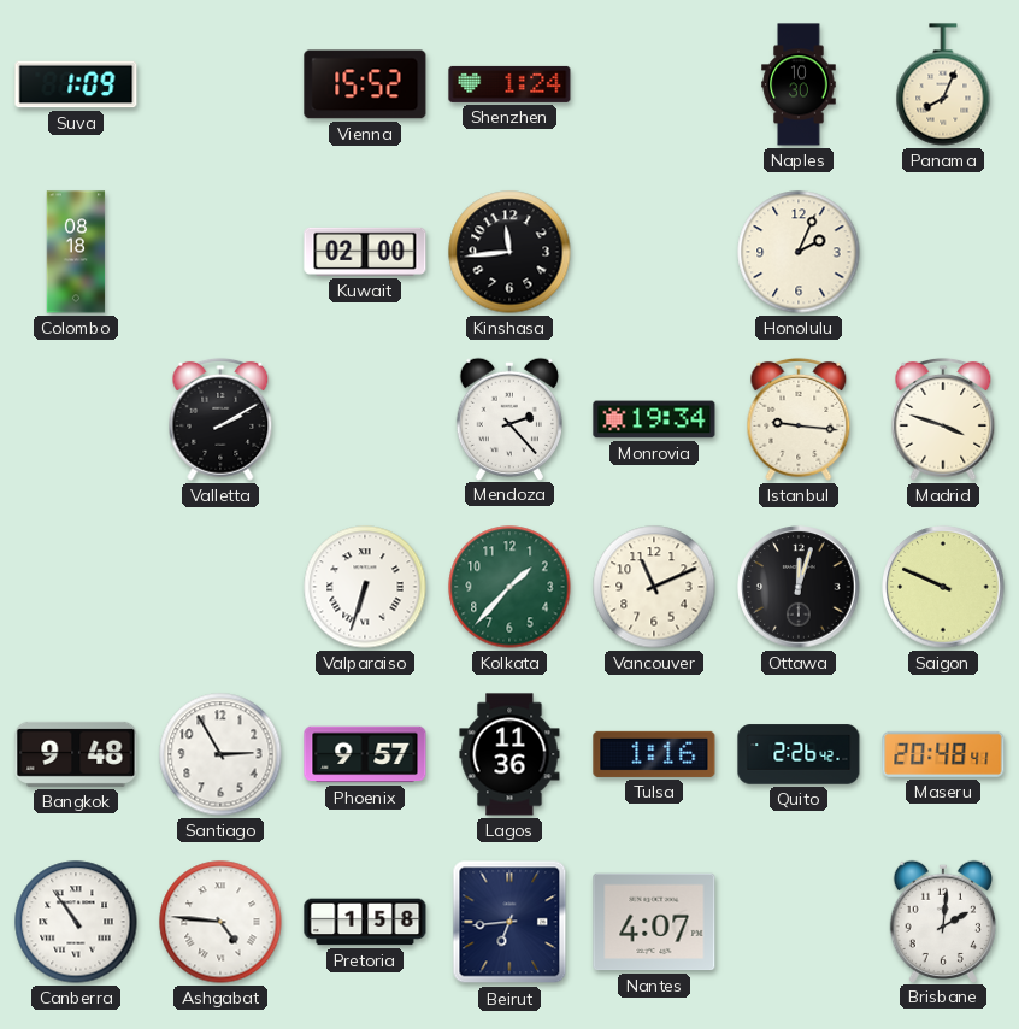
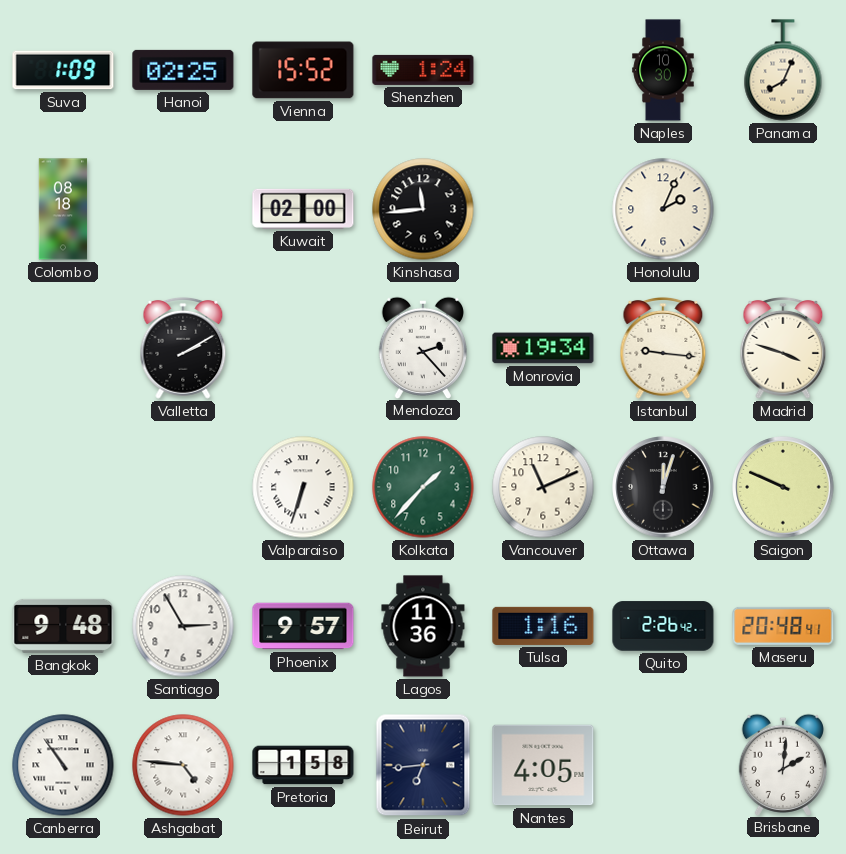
Hanoi: none -> 02:25
Nantes: 4:07 -> 4:05
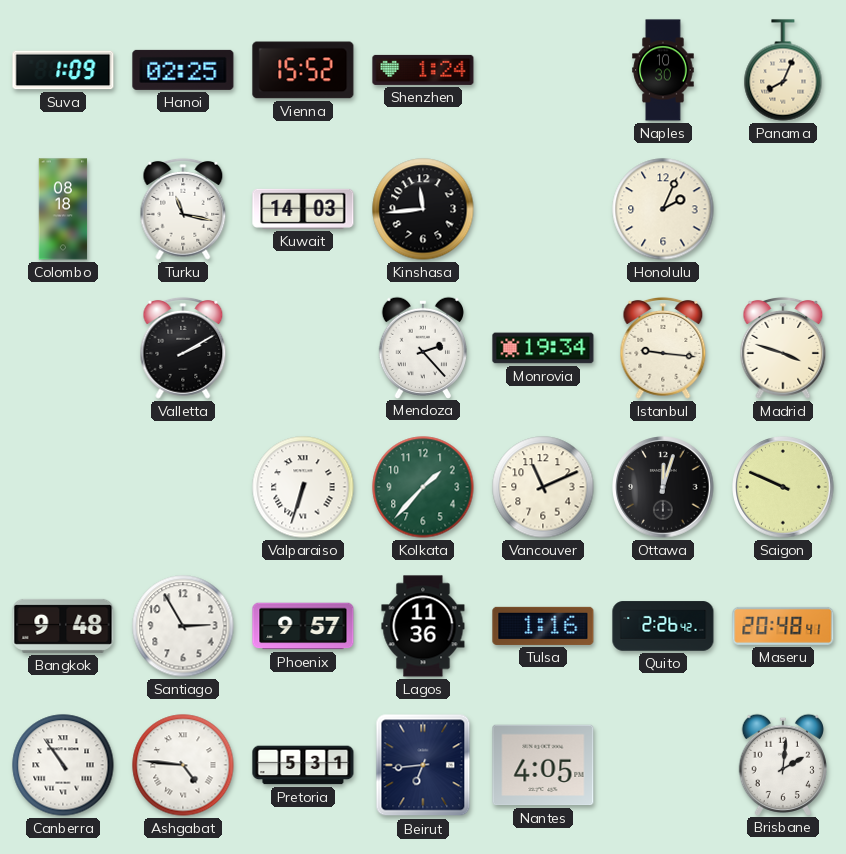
Turku: none -> 11:17
Kuwait: 02:00 -> 14:03
Pretoria: 1:58 -> 5:31
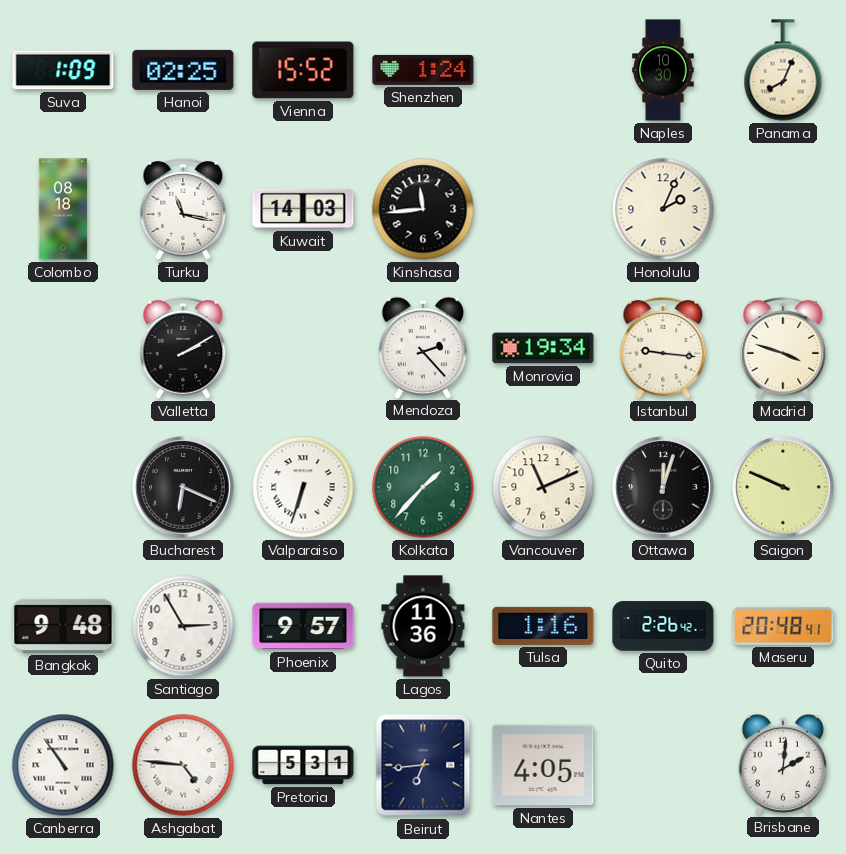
Bucharest: none -> 6:19
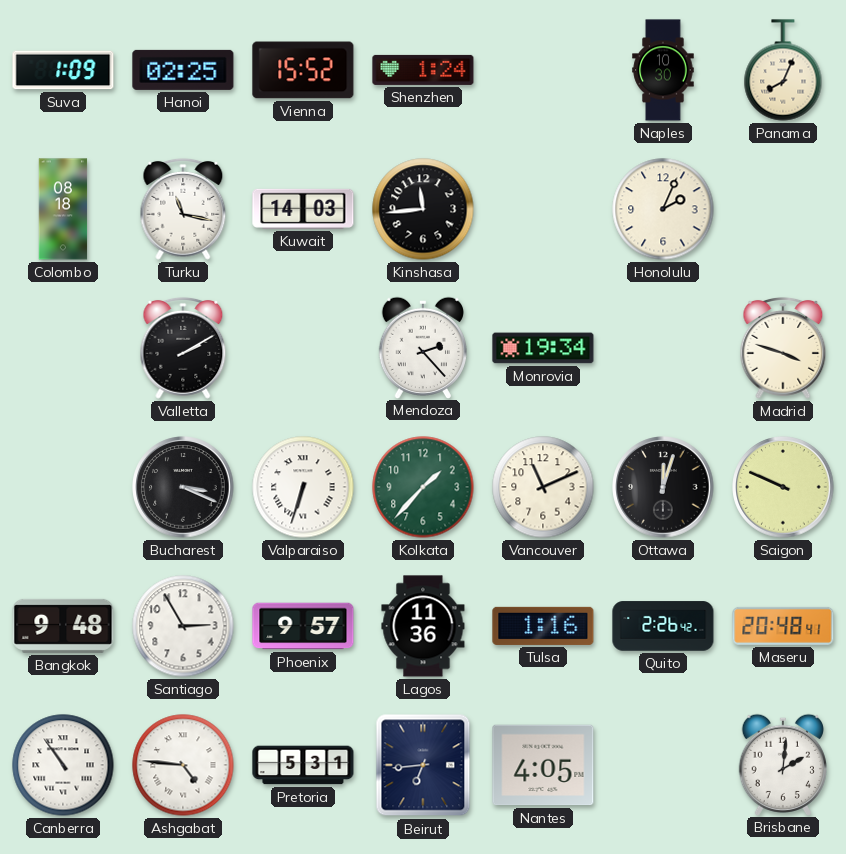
Istanbul: 9:16 -> none
Bucharest: 6:19 -> 3:19
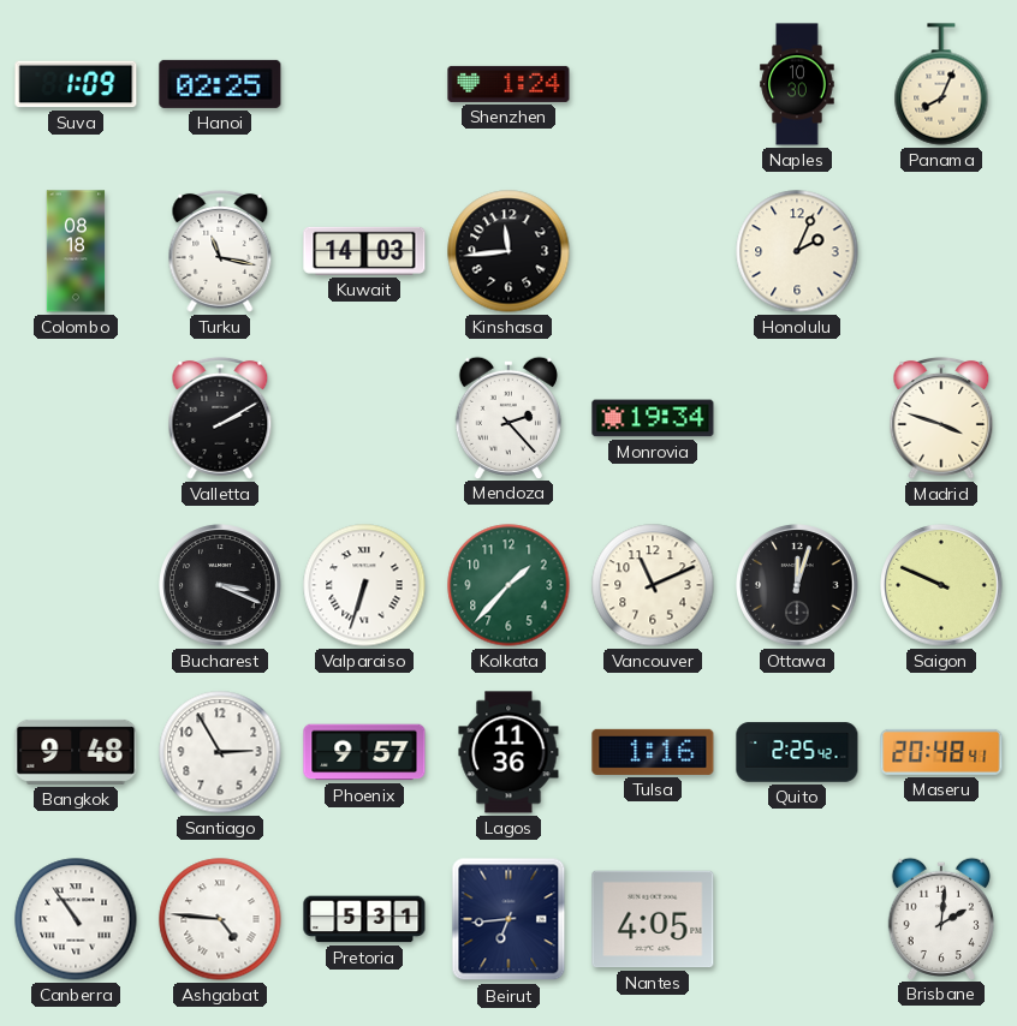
Vienna: 15:52 -> none
Quito: 2:26 -> 2:25
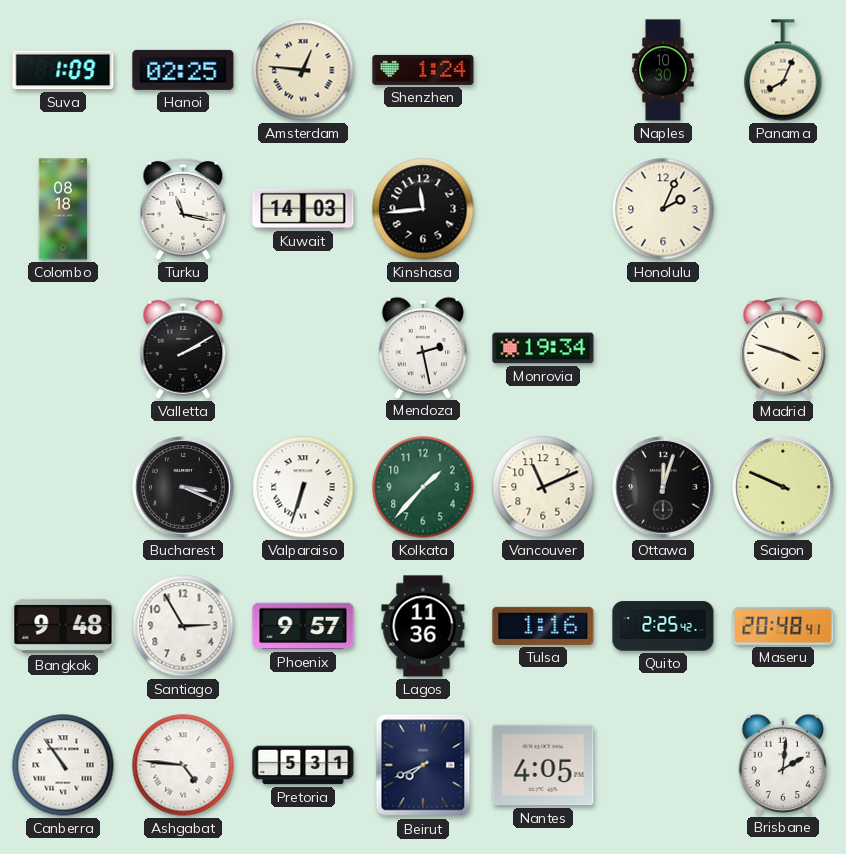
Amsterdam: none -> 12:46
Mendoza: 2:23 -> 2:28
Beirut: 6:44 -> 7:41
